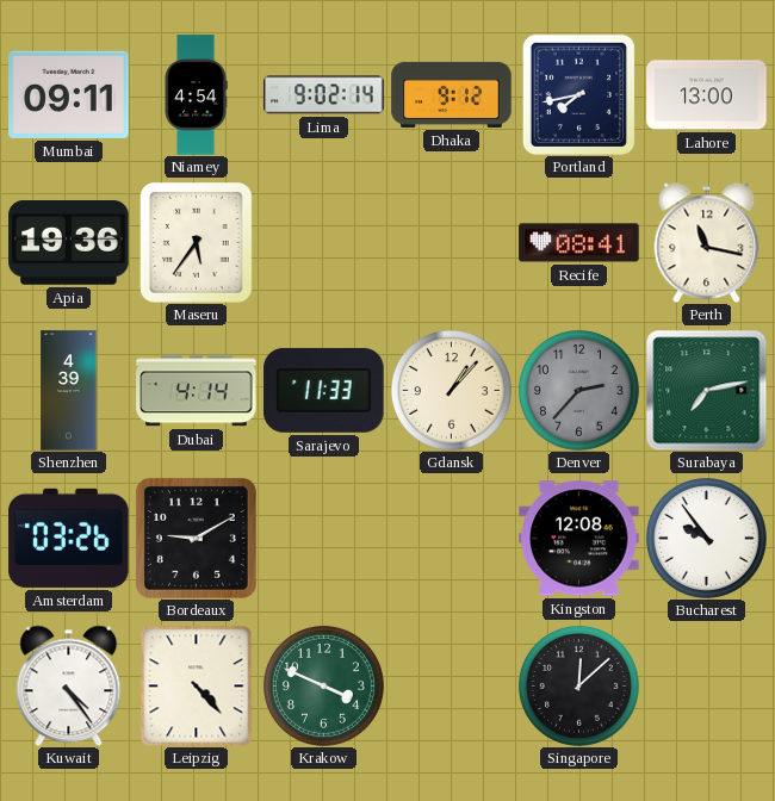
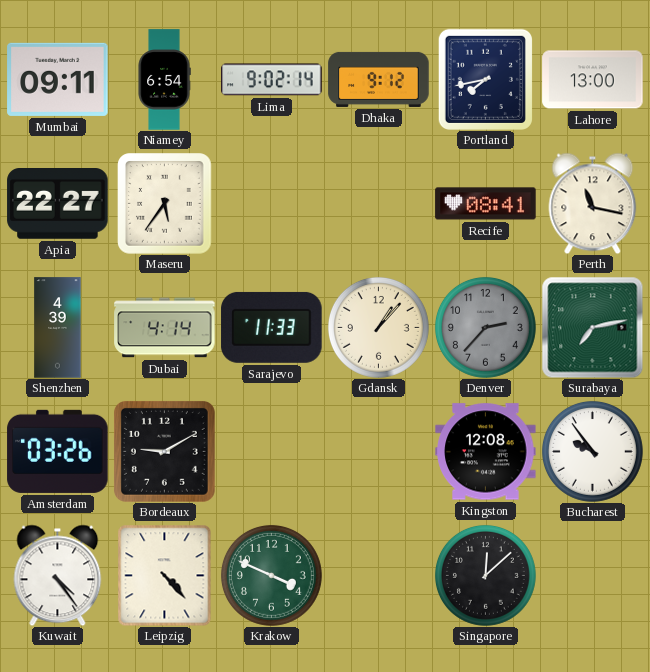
Niamey: 4:54 -> 6:54
Apia: 19:36 -> 22:27
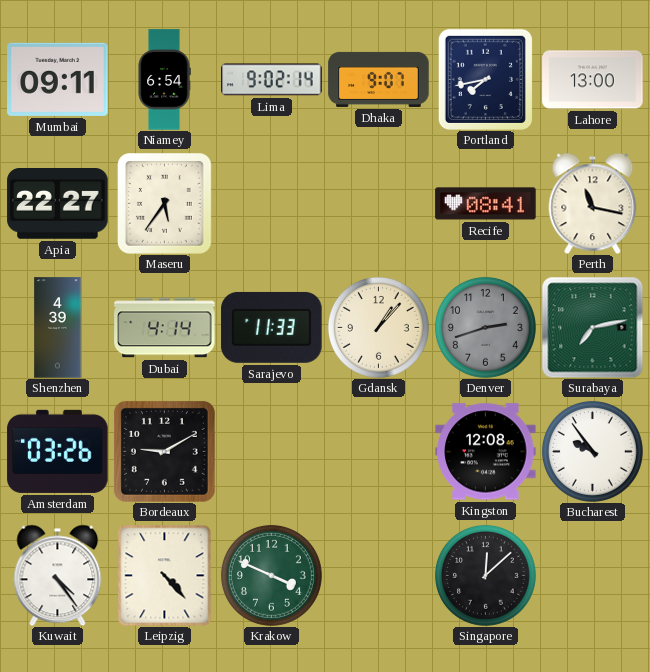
Dhaka: 9:12 -> 9:07
Denver: 2:37 -> 2:42
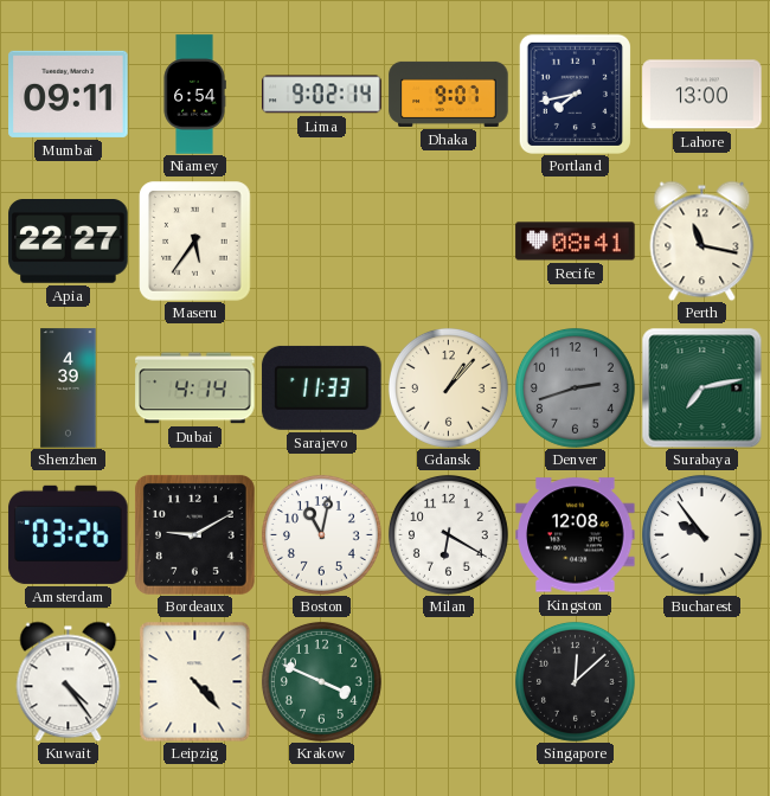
Boston: none -> 11:02
Milan: none -> 6:20
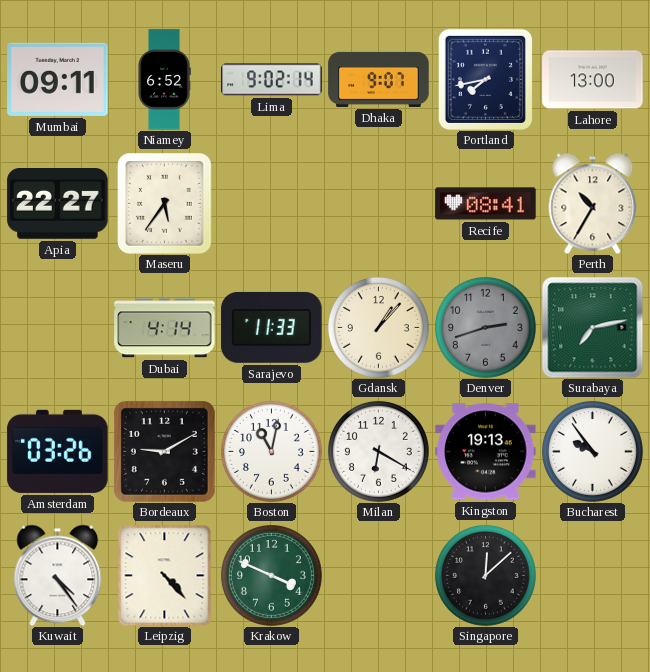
Niamey: 6:54 -> 6:52
Perth: 11:17 -> 10:35
Shenzhen: 4:39 -> none
Kingston: 12:08 -> 19:13
